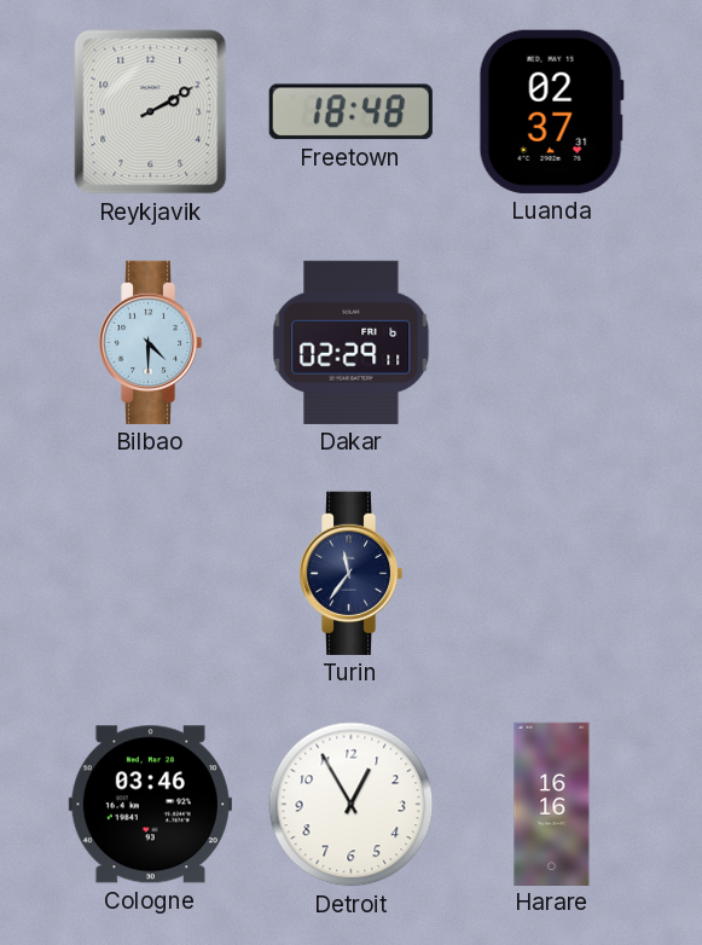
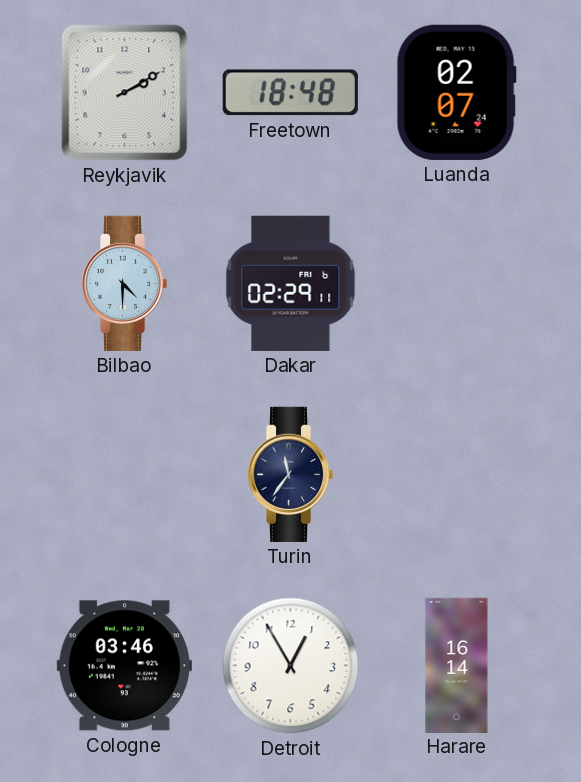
Luanda: 02:37 -> 02:07
Harare: 16:16 -> 16:14
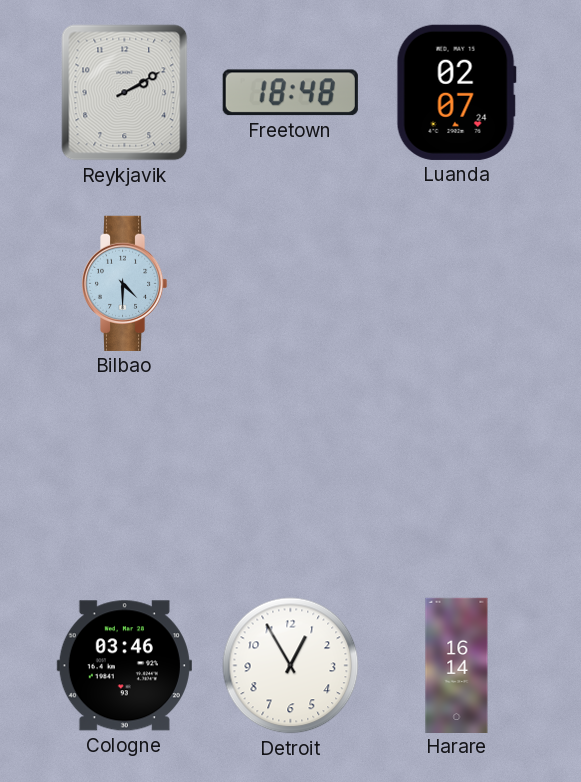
Dakar: 02:29 -> none
Turin: 11:36 -> none
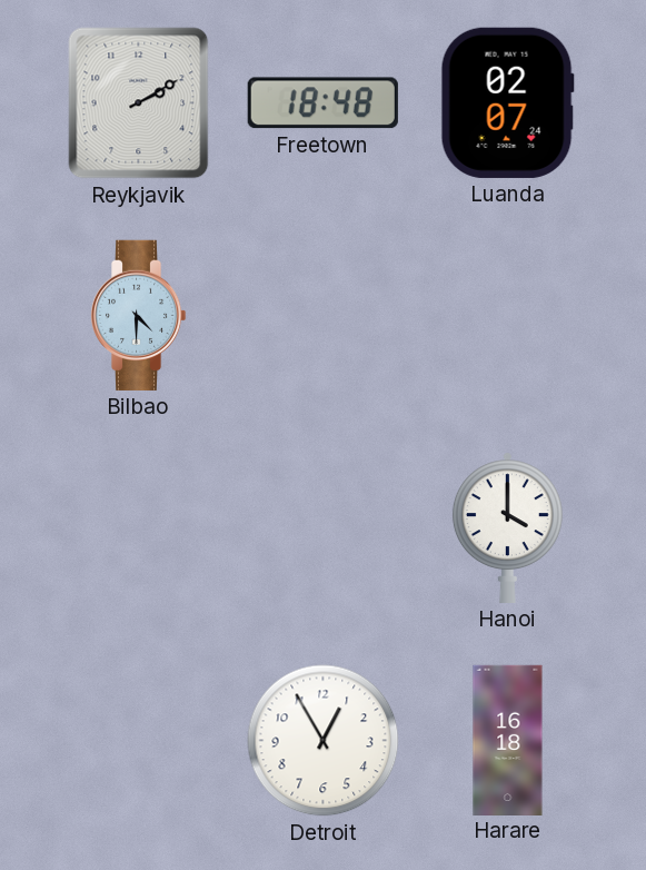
Hanoi: none -> 4:00
Cologne: 03:46 -> none
Harare: 16:14 -> 16:18
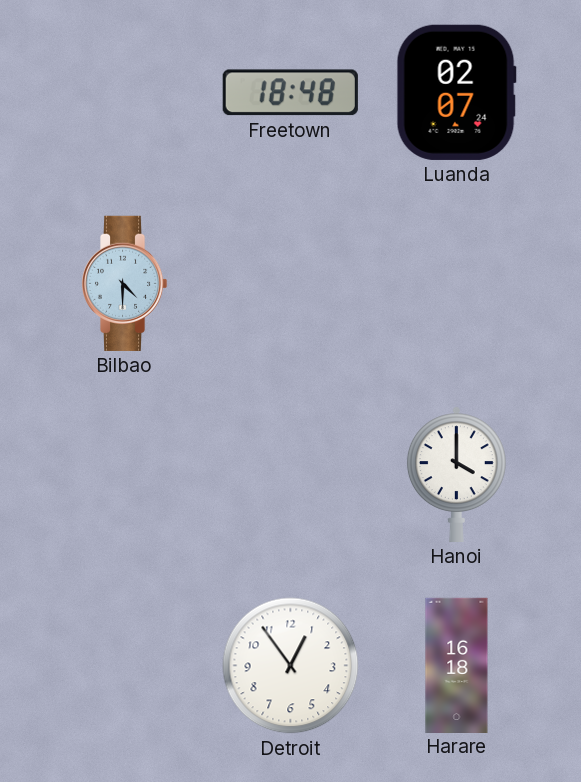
Reykjavik: 2:10 -> none
Detroit: 12:55 -> 12:54
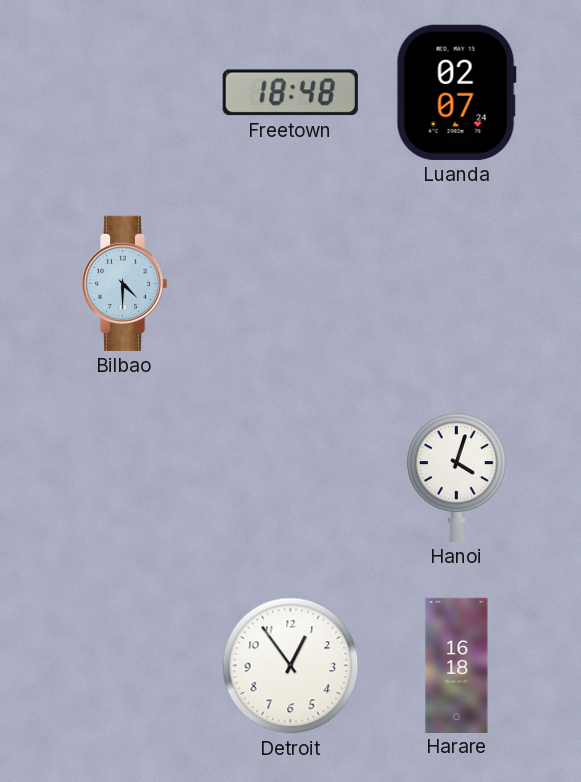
Hanoi: 4:00 -> 4:03
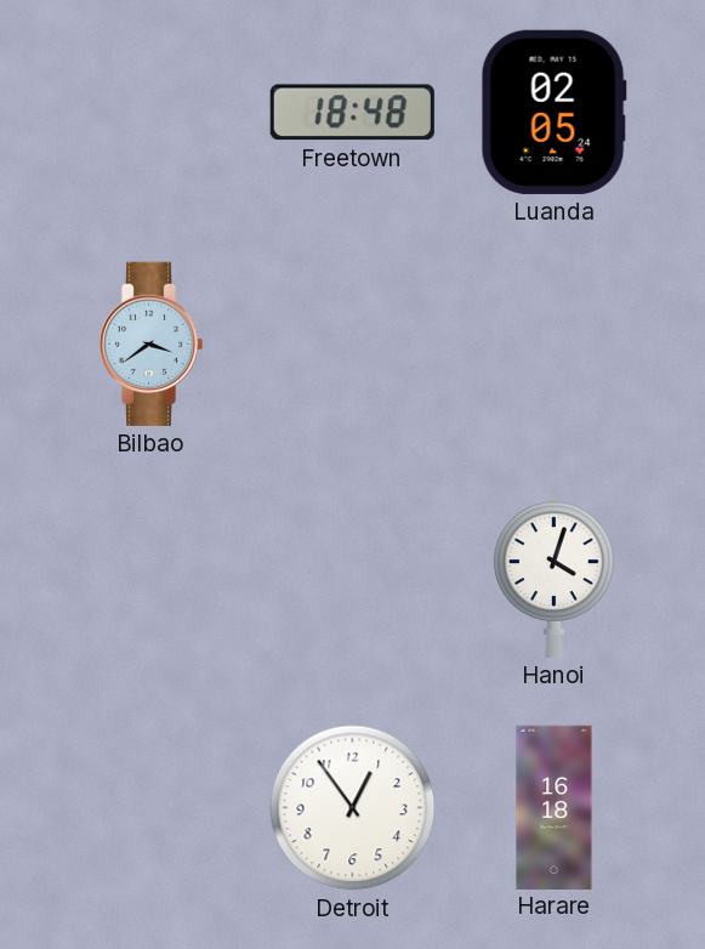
Luanda: 02:07 -> 02:05
Bilbao: 4:30 -> 3:39
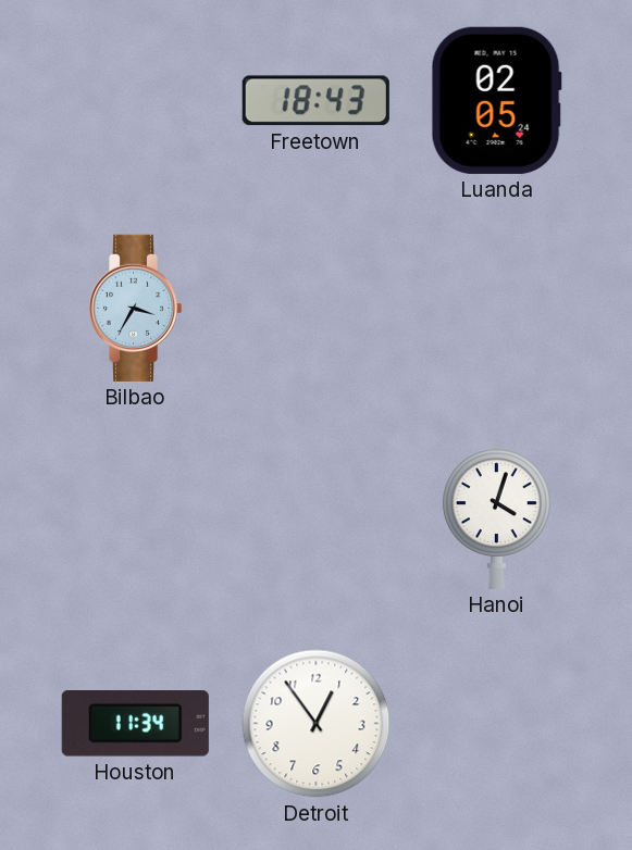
Freetown: 18:48 -> 18:43
Bilbao: 3:39 -> 3:35
Houston: none -> 11:34
Harare: 16:18 -> none
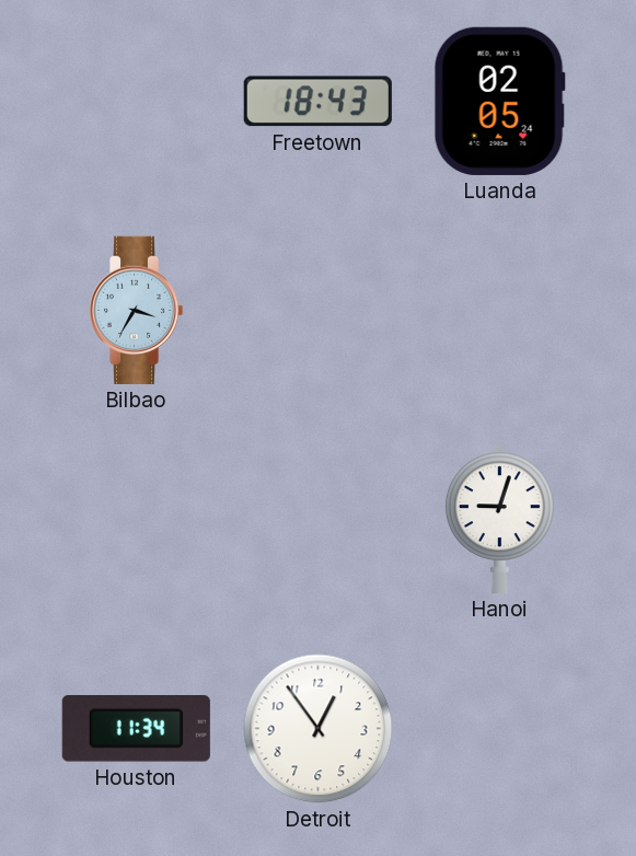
Hanoi: 4:03 -> 9:03
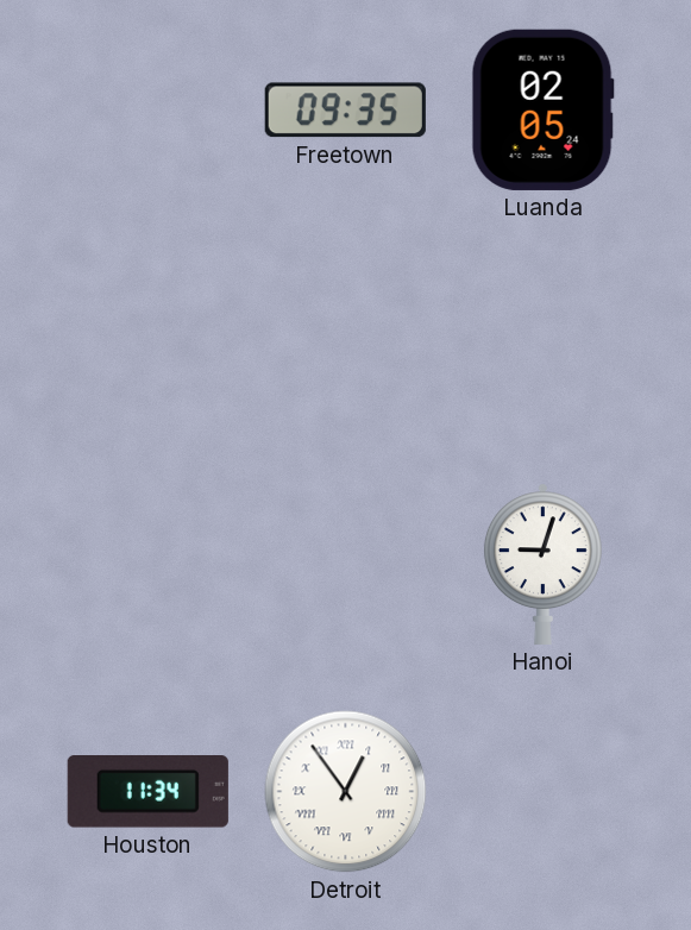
Freetown: 18:43 -> 09:35
Bilbao: 3:35 -> none
Detroit numerals: Arabic -> Roman
